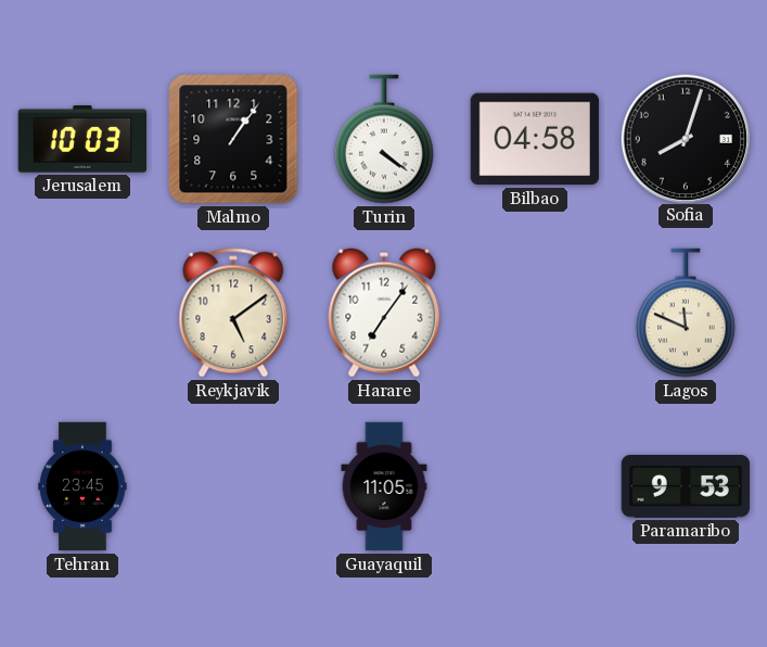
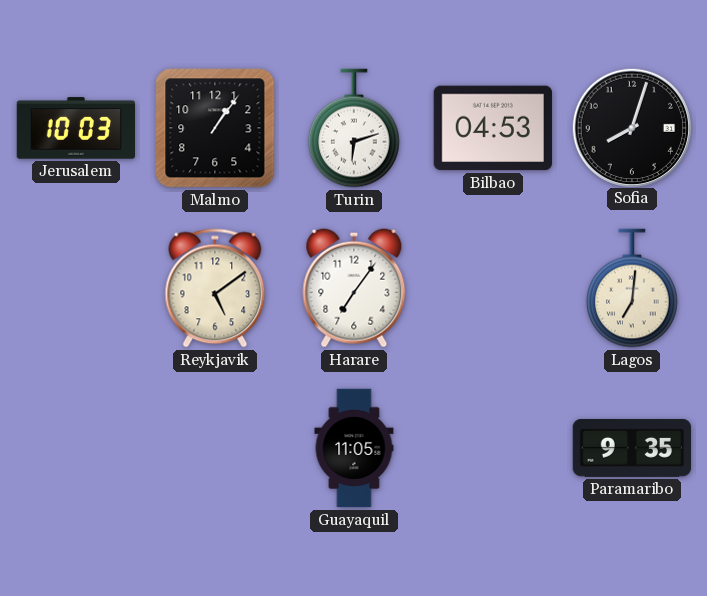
Turin: 4:21 -> 6:12
Bilbao: 04:58 -> 04:53
Lagos: 11:49 -> 7:01
Tehran: 23:45 -> none
Paramaribo: 9:53 -> 9:35
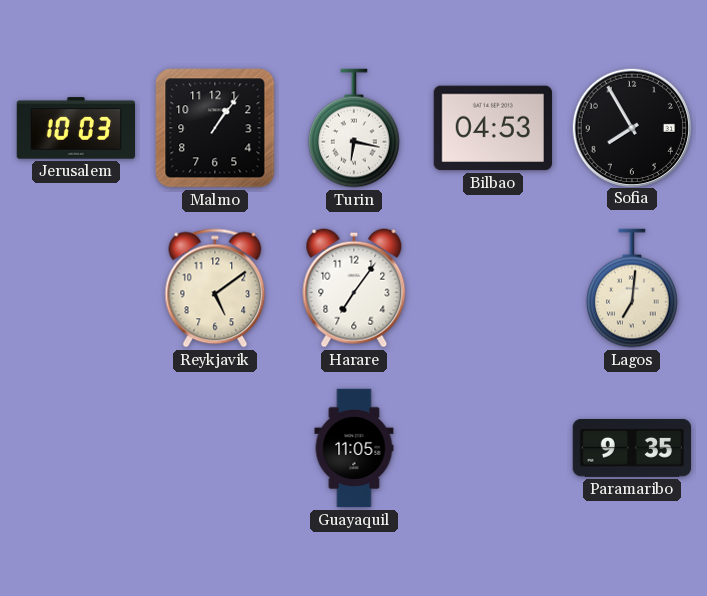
Turin: 6:12 -> 6:17
Sofia: 8:03 -> 7:55
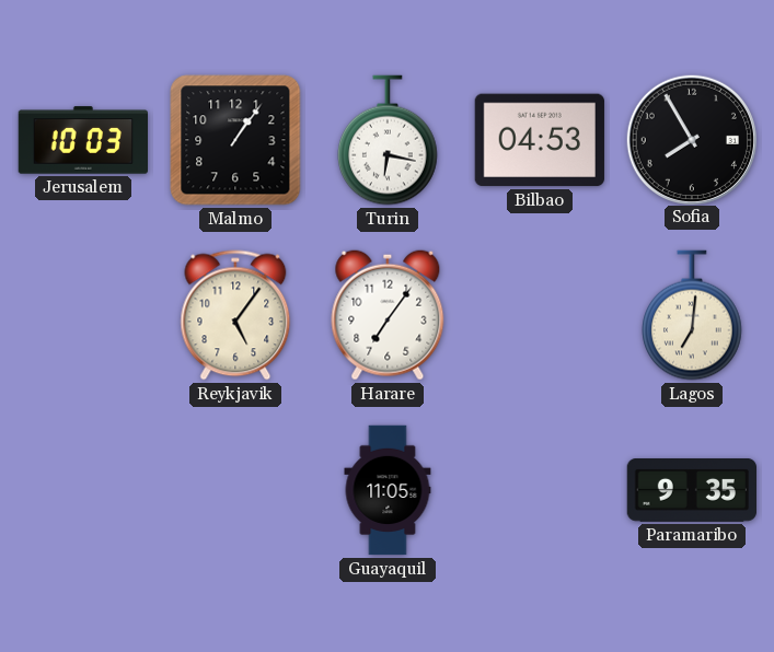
Reykjavik: 5:09 -> 5:06
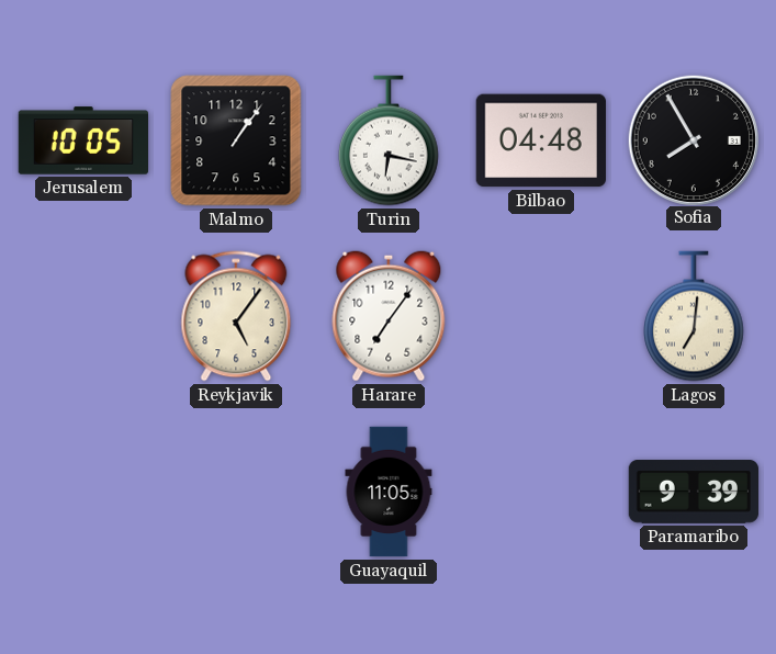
Jerusalem: 10:03 -> 10:05
Bilbao: 04:53 -> 04:48
Paramaribo: 9:35 -> 9:39
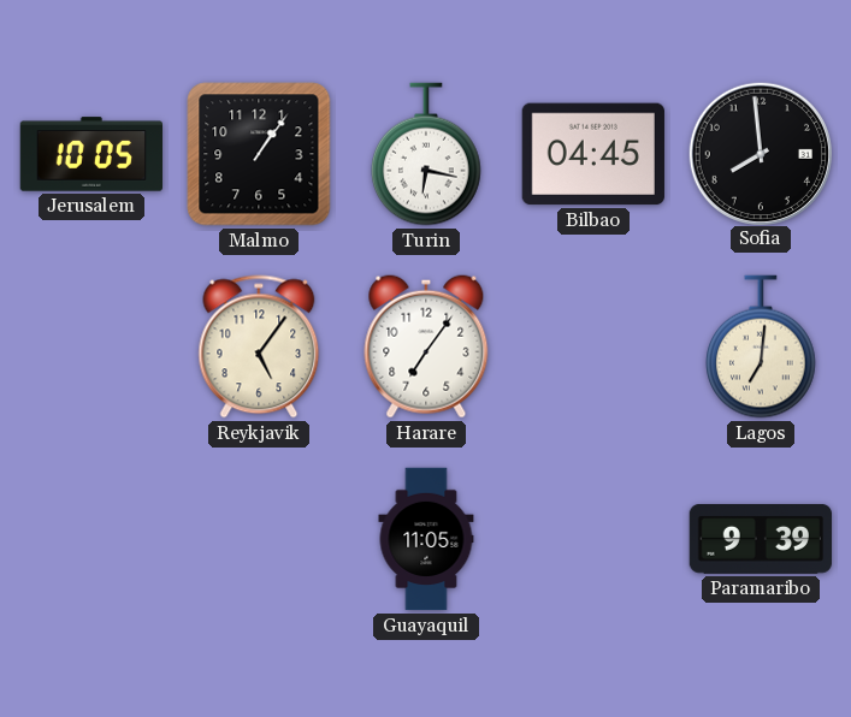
Bilbao: 04:48 -> 04:45
Sofia: 7:55 -> 7:59
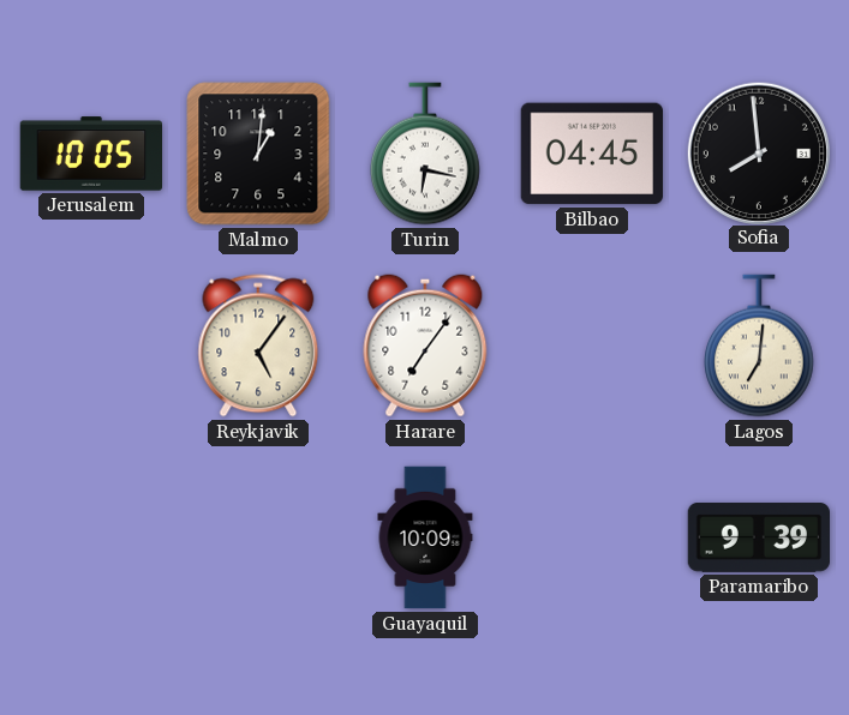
Malmo: 1:06 -> 1:01
Guayaquil: 11:05 -> 10:09
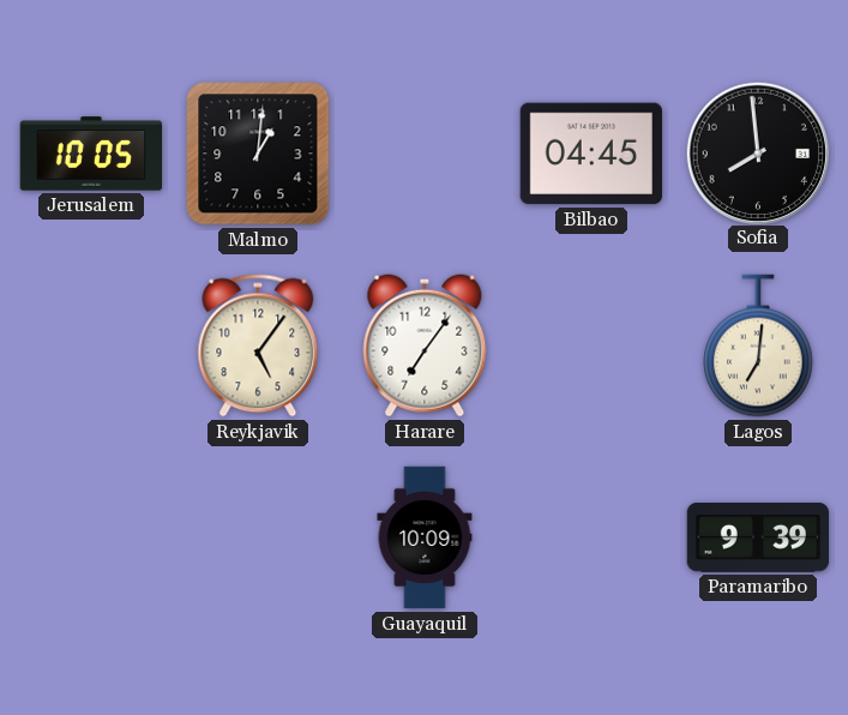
Turin: 6:17 -> none
